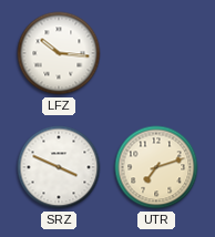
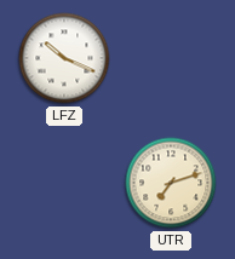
LFZ: 10:16 -> 10:19
SRZ: 3:49 -> none
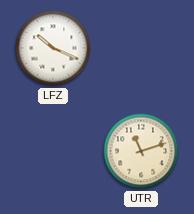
UTR: 7:12 -> 11:12
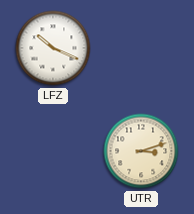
UTR: 11:12 -> 3:12
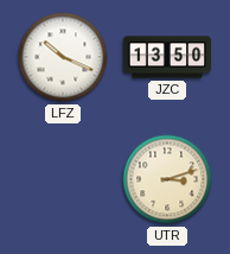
JZC: none -> 13:50
